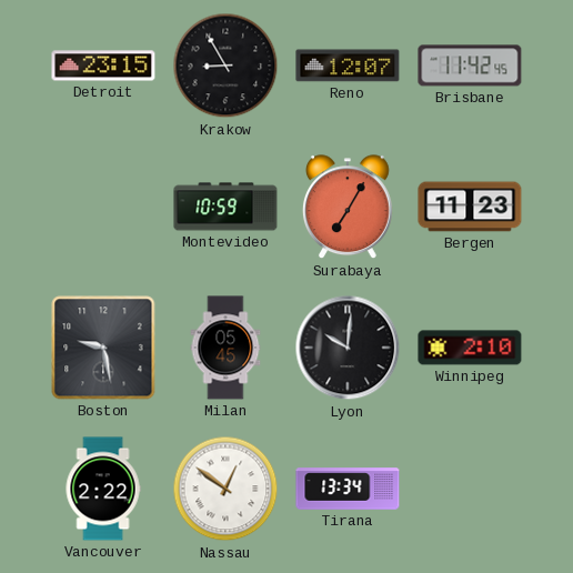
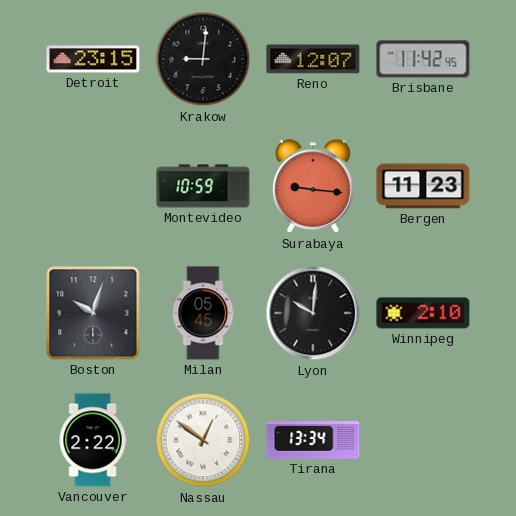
Krakow: 8:55 -> 9:01
Surabaya: 7:05 -> 9:16
Boston: 9:28 -> 10:03
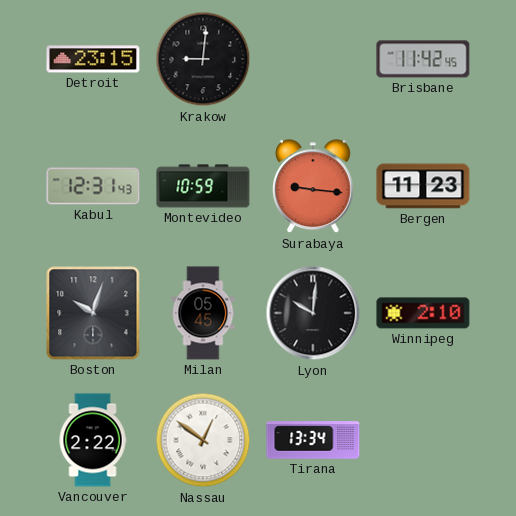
Reno: 12:07 -> none
Kabul: none -> 12:31
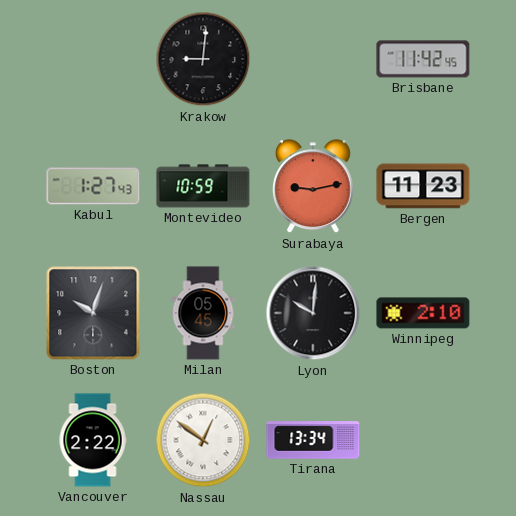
Detroit: 23:15 -> none
Kabul: 12:31 -> 1:27
Surabaya: 9:16 -> 9:13
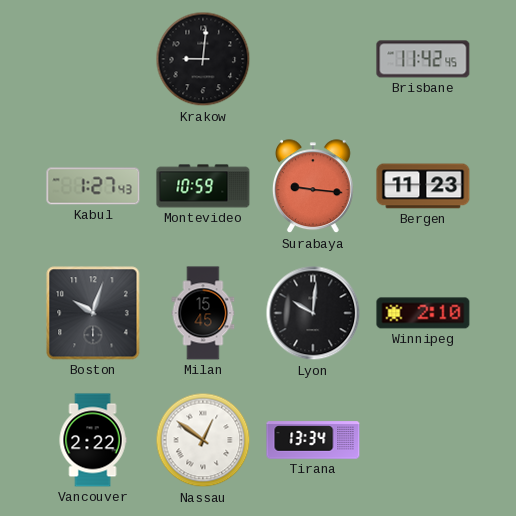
Surabaya: 9:13 -> 9:16
Milan: 05:45 -> 15:45
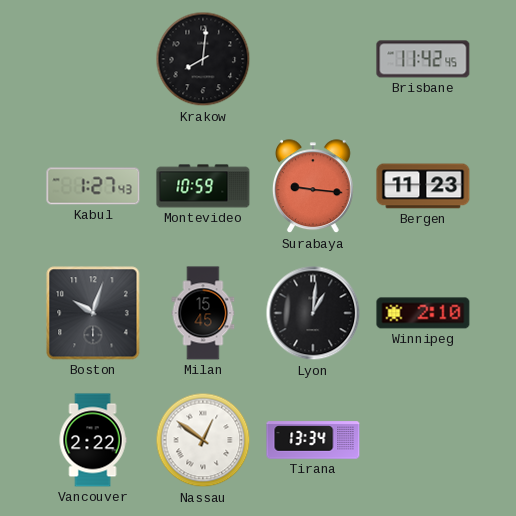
Krakow: 9:01 -> 8:01
Lyon: 10:01 -> 1:01
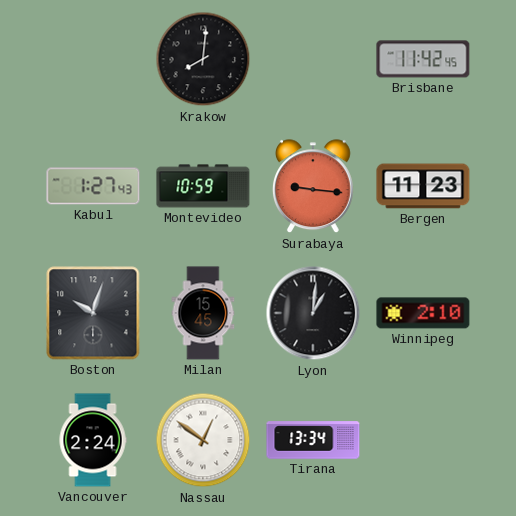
Vancouver: 2:22 -> 2:24
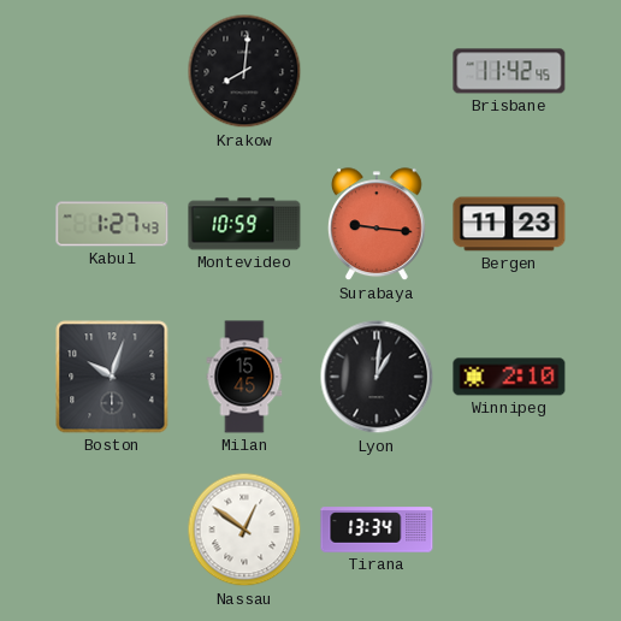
Vancouver: 2:24 -> none
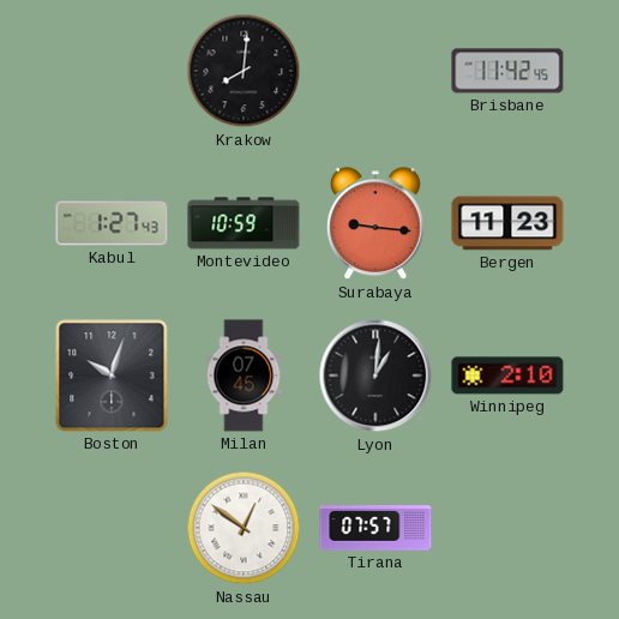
Milan: 15:45 -> 07:45
Tirana: 13:34 -> 07:57
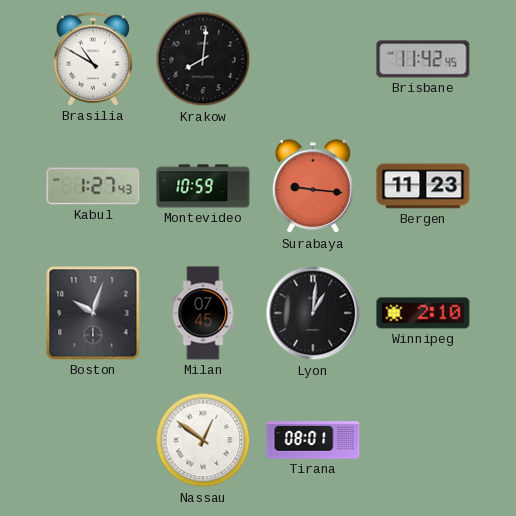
Brasilia: none -> 10:50
Tirana: 07:57 -> 08:01
